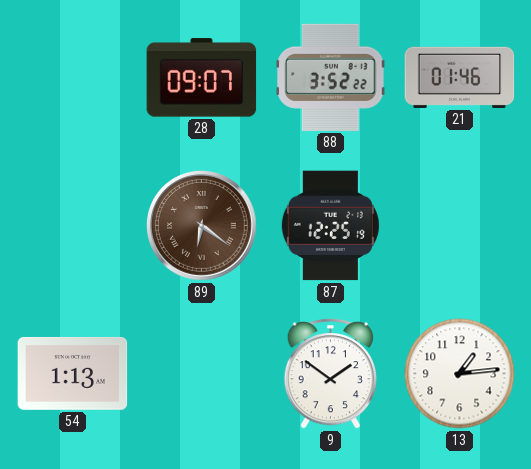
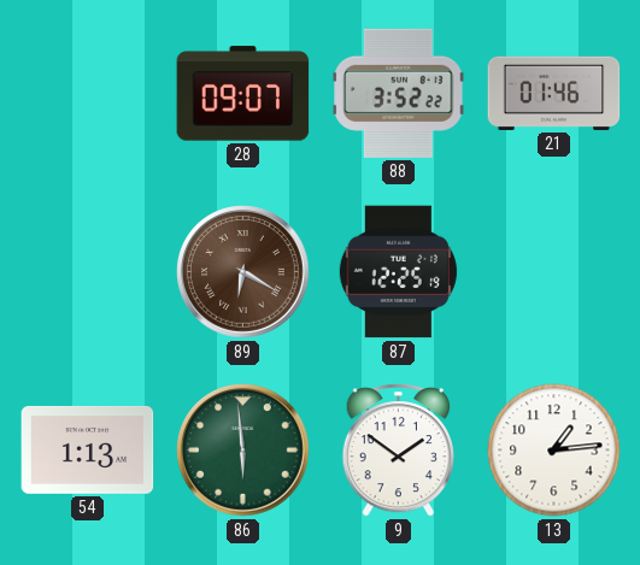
89: 6:21 -> 6:20
86: none -> 5:59
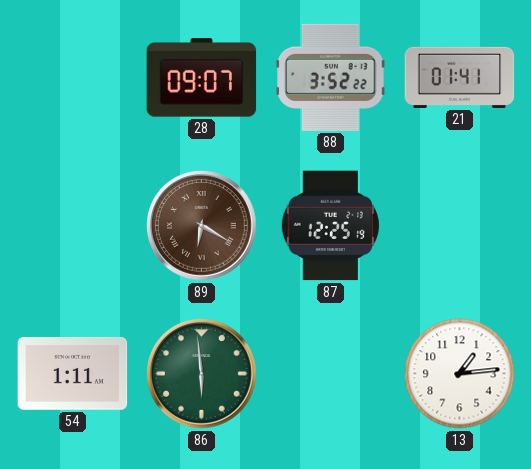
21: 01:46 -> 01:41
54: 1:13 -> 1:11
9: 1:51 -> none
